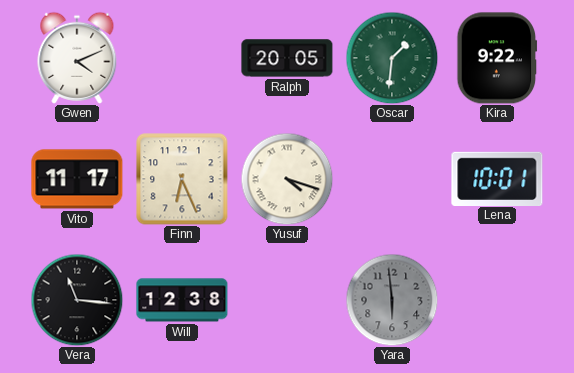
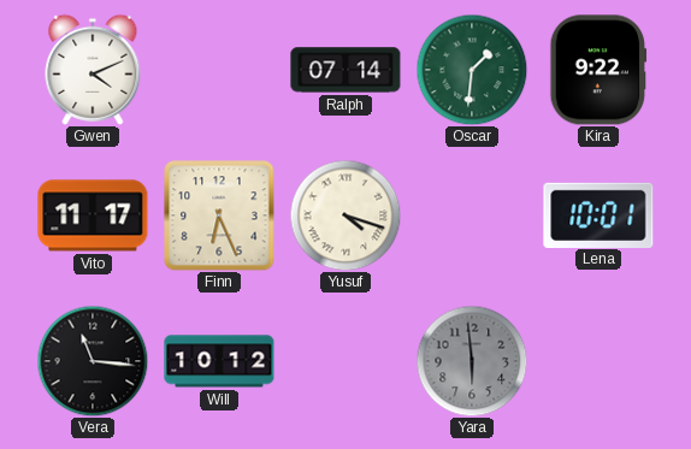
Ralph: 20:05 -> 07:14
Will: 12:38 -> 10:12
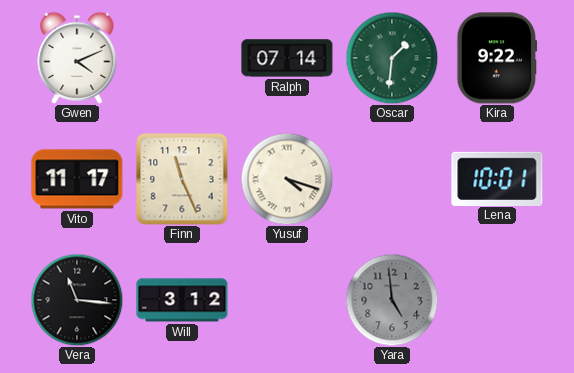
Finn: 6:26 -> 11:26
Will: 10:12 -> 3:12
Yara: 5:59 -> 4:59
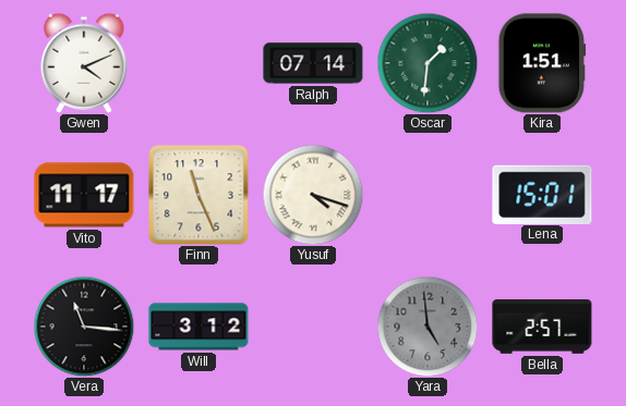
Kira: 9:22 -> 1:51
Lena: 10:01 -> 15:01
Bella: none -> 2:57
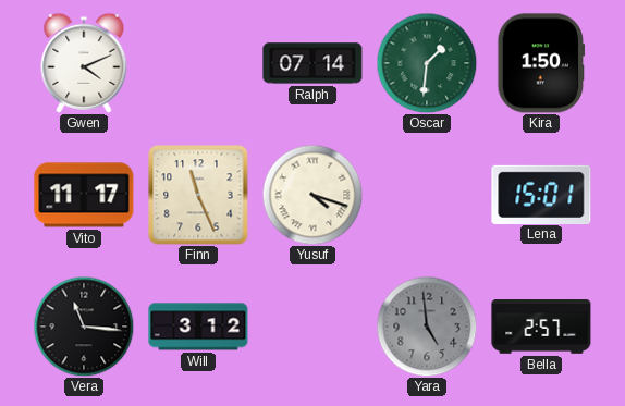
Kira: 1:51 -> 1:50
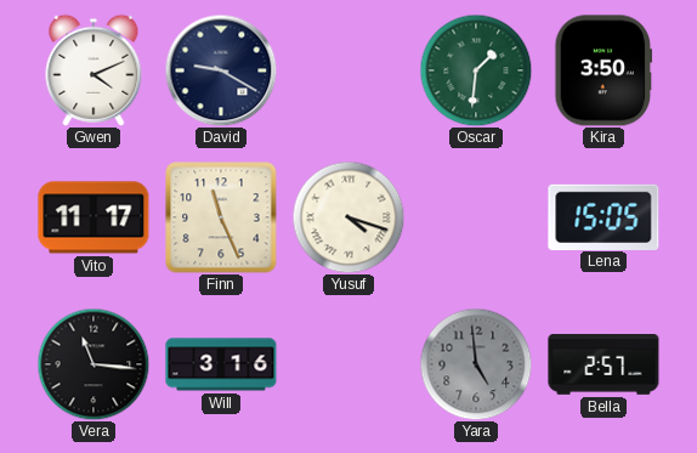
David: none -> 9:20
Ralph: 07:14 -> none
Kira: 1:50 -> 3:50
Lena: 15:01 -> 15:05
Will: 3:12 -> 3:16
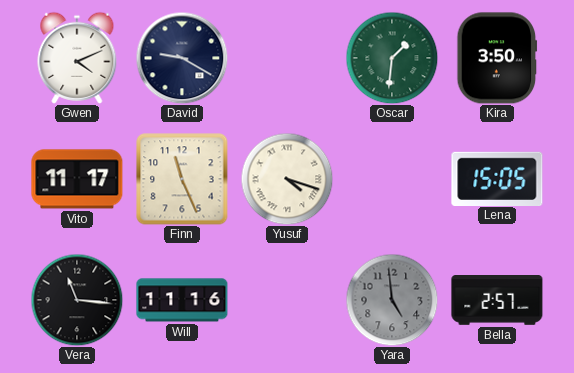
Will: 3:16 -> 11:16
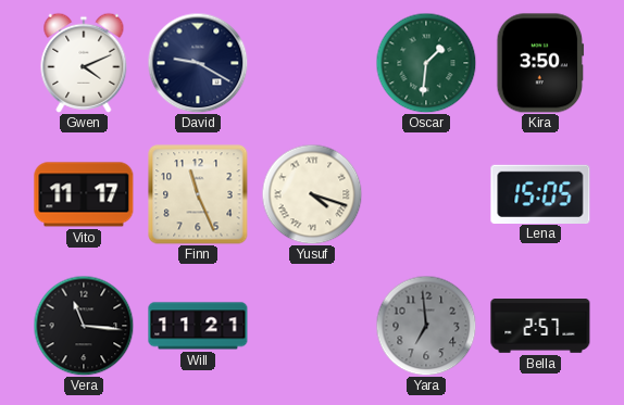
Will: 11:16 -> 11:21
Yara: 4:59 -> 6:59
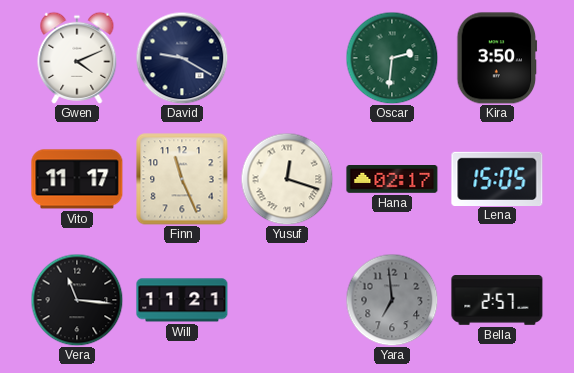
Oscar: 1:31 -> 2:31
Yusuf: 4:18 -> 12:18
Hana: none -> 02:17
